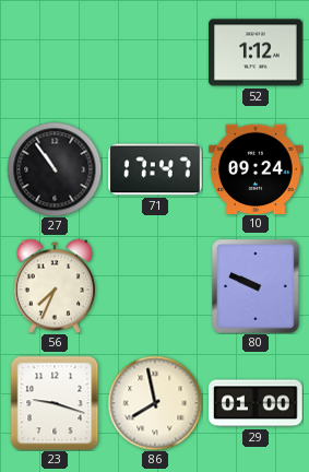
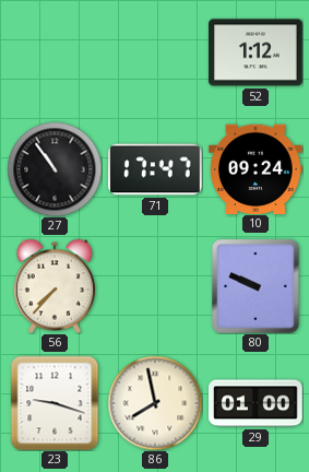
56: 7:34 -> 7:37
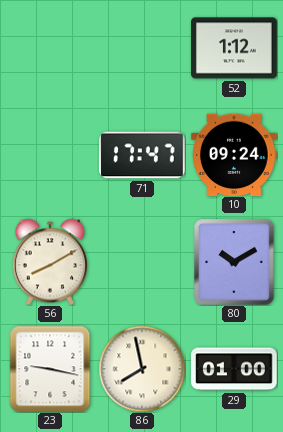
27: 10:54 -> none
56: 7:37 -> 8:10
80: 9:49 -> 10:10
23: 9:18 -> 9:17
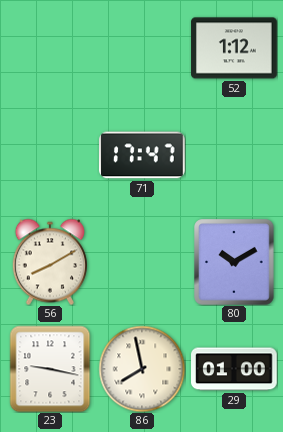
10: 09:24 -> none
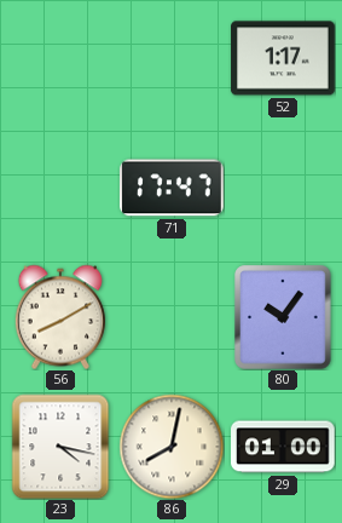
52: 1:12 -> 1:17
80: 10:10 -> 10:06
23: 9:17 -> 4:17
86: 7:58 -> 8:02
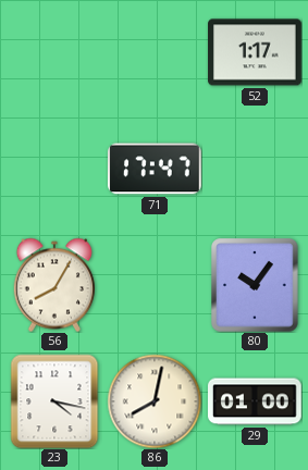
56: 8:10 -> 8:05
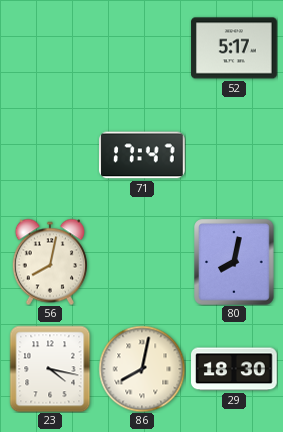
52: 1:17 -> 5:17
56: 8:05 -> 8:02
80: 10:06 -> 8:02
29: 01:00 -> 18:30
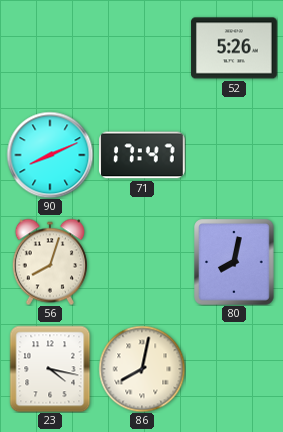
52: 5:17 -> 5:26
90: none -> 8:11
56: 8:02 -> 8:03
29: 18:30 -> none
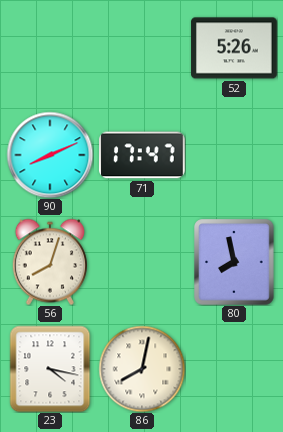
80: 8:02 -> 7:58
